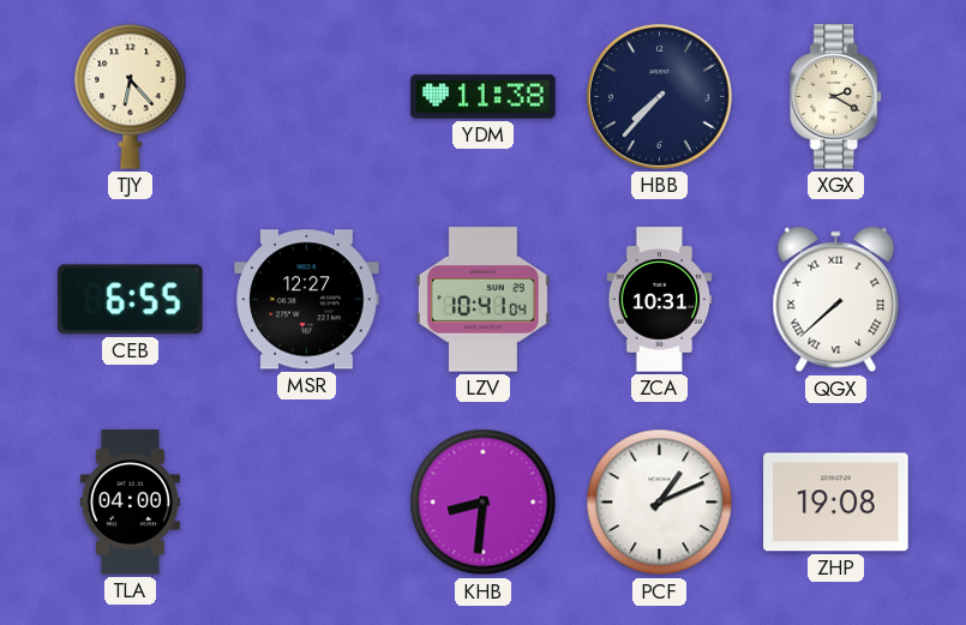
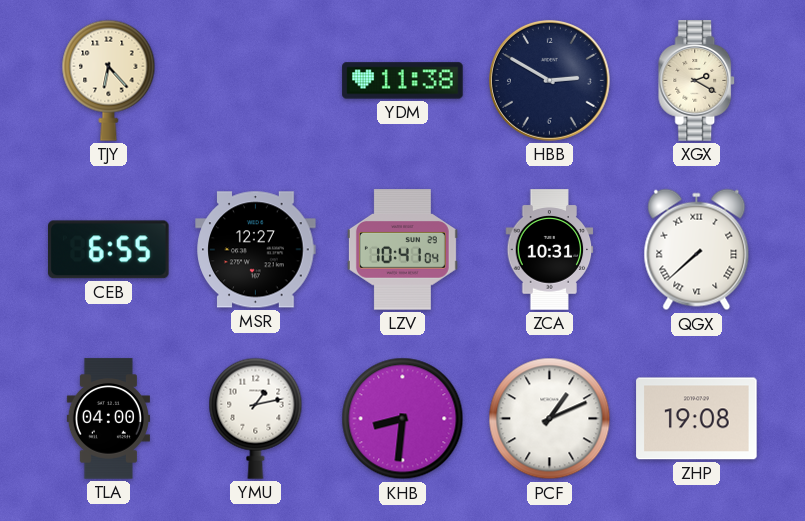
HBB: 7:37 -> 2:50
YMU: none -> 1:13
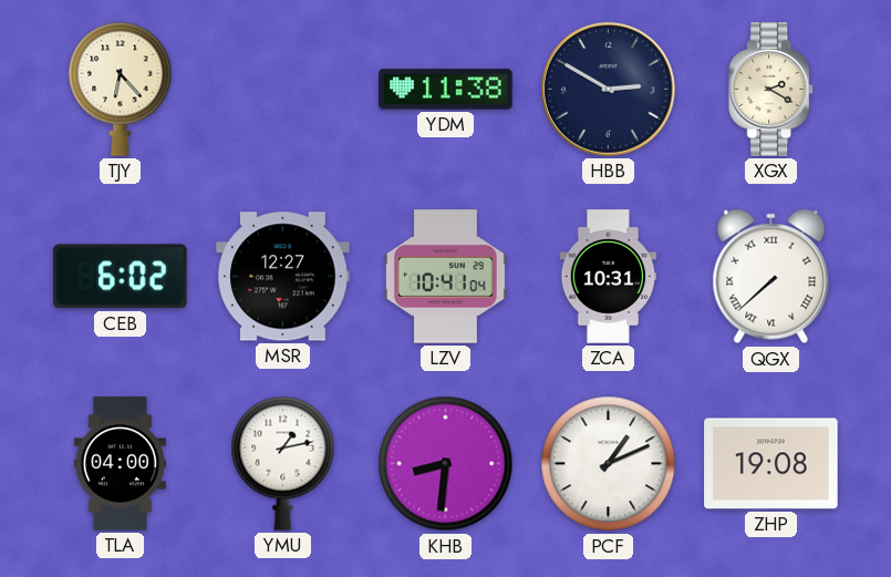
CEB: 6:55 -> 6:02
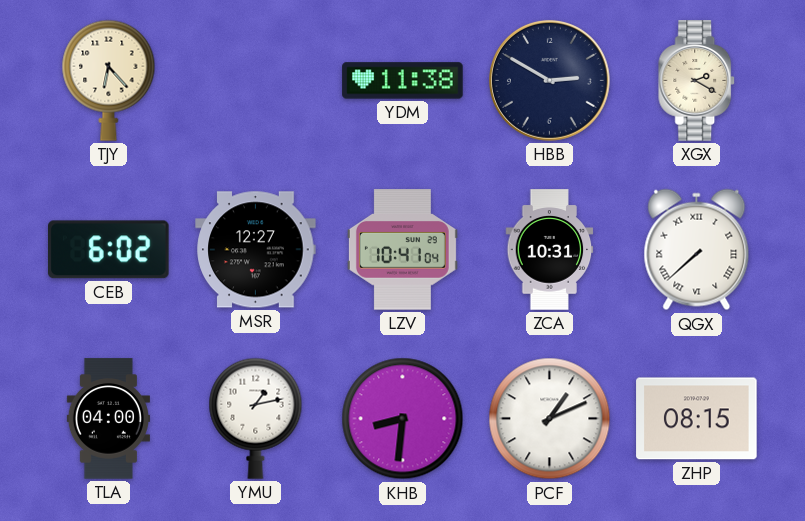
ZHP: 19:08 -> 08:15
